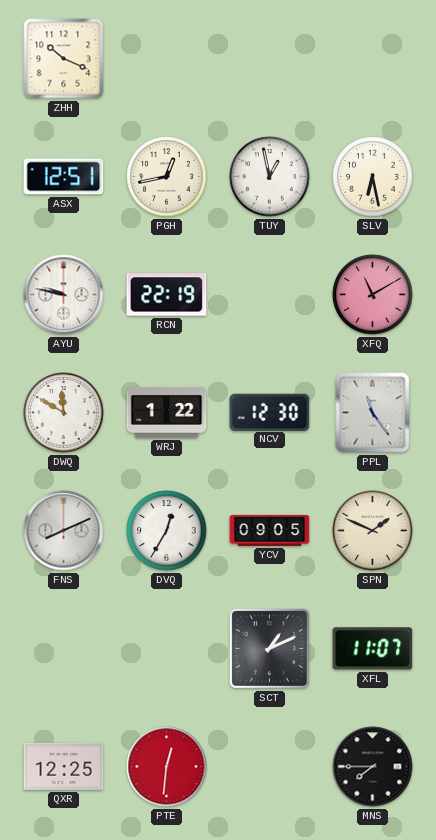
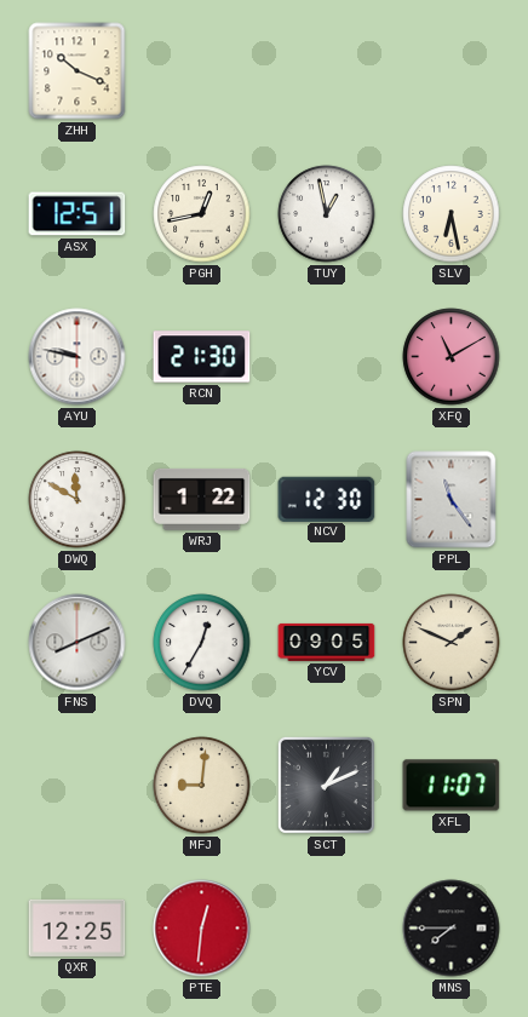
RCN: 22:19 -> 21:30
MFJ: none -> 9:01
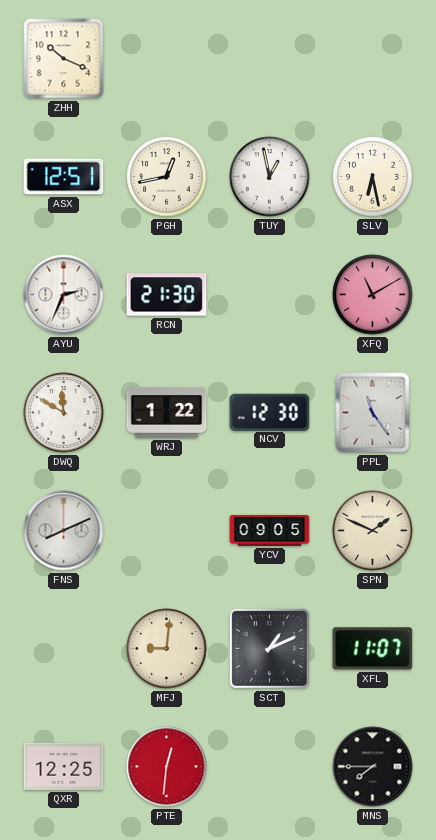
AYU: 9:47 -> 2:34
DVQ: 12:35 -> none
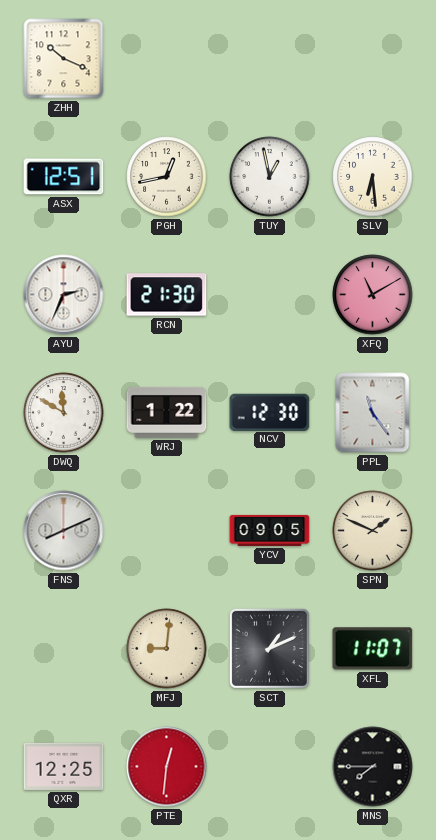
SLV: 6:28 -> 6:29
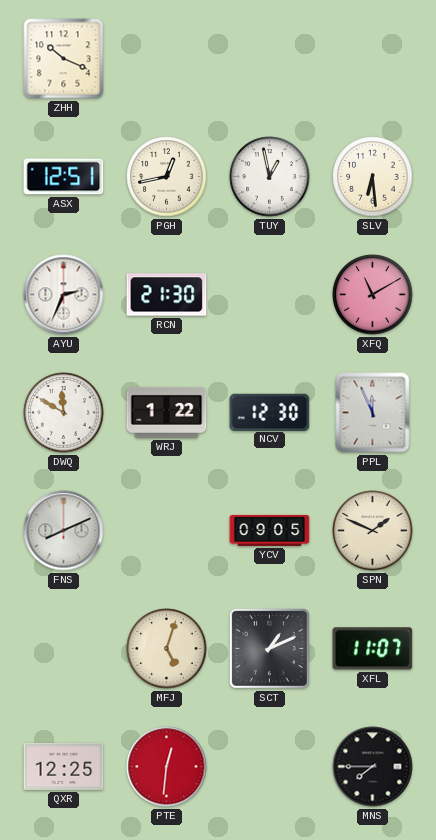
PPL: 11:24 -> 11:56
MFJ: 9:01 -> 5:03
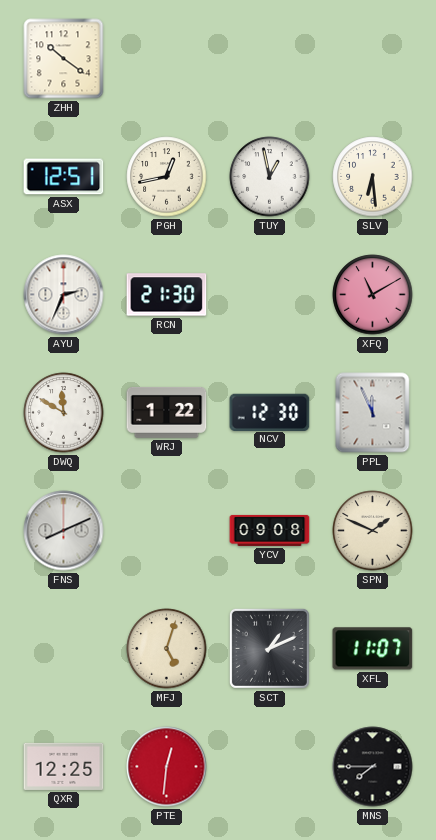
ZHH: 10:19 -> 10:21
YCV: 09:05 -> 09:08
